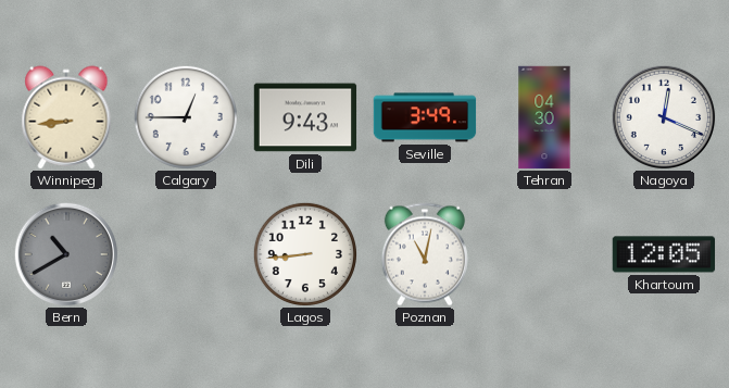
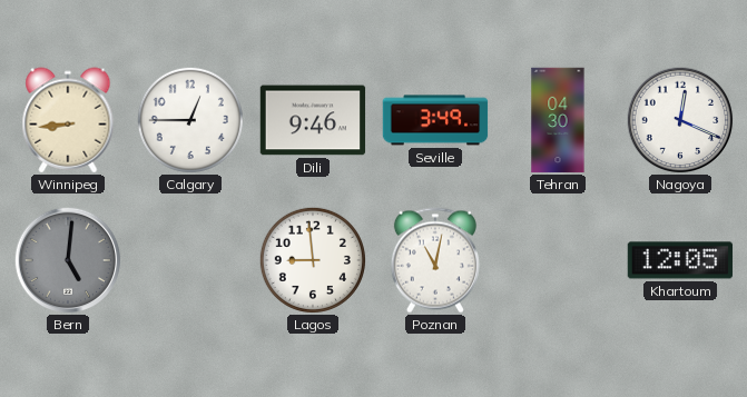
Dili: 9:43 -> 9:46
Bern: 10:40 -> 5:01
Lagos: 8:44 -> 8:59
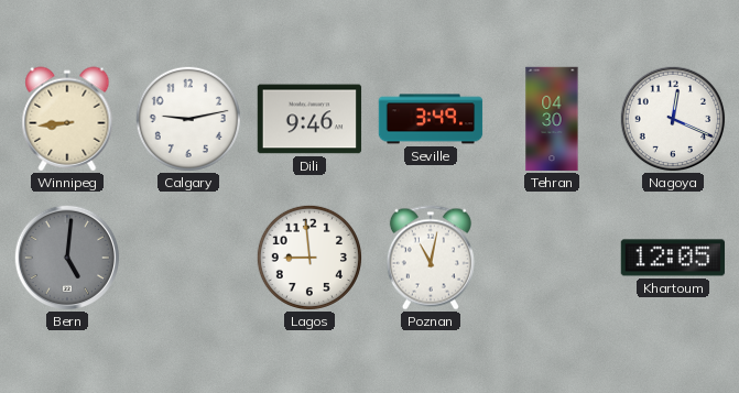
Calgary: 12:45 -> 9:13
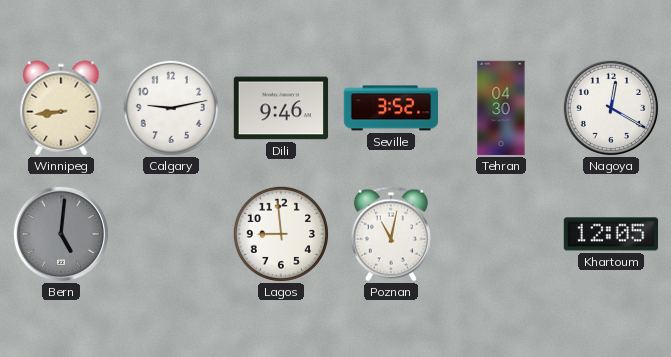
Seville: 3:49 -> 3:52
Nagoya: 12:19 -> 12:20
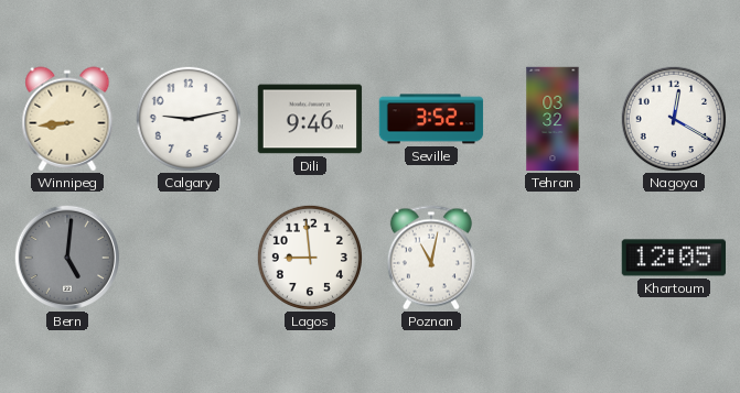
Tehran: 04:30 -> 03:32
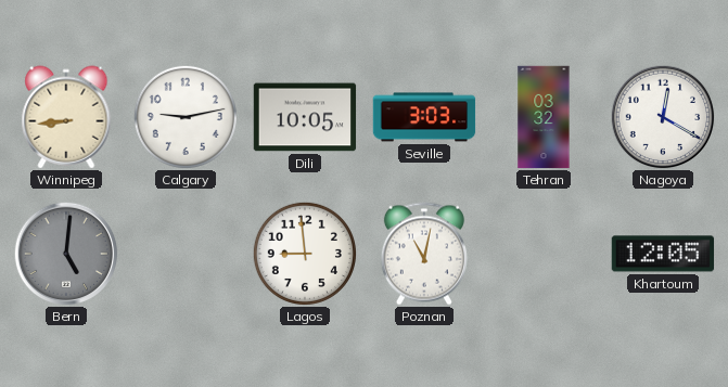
Dili: 9:46 -> 10:05
Seville: 3:52 -> 3:03
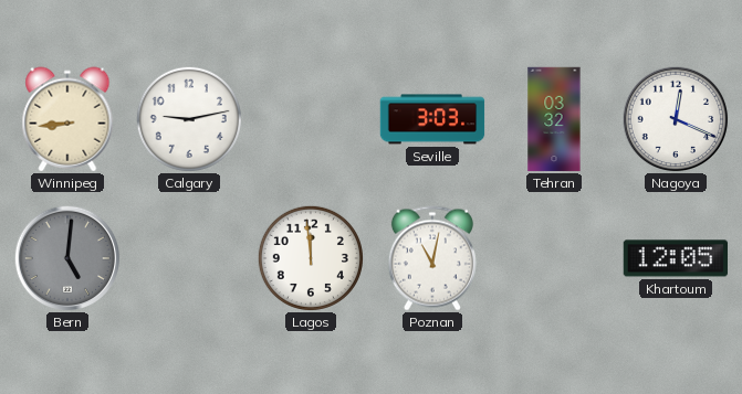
Dili: 10:05 -> none
Nagoya: 12:20 -> 12:19
Lagos: 8:59 -> 11:59
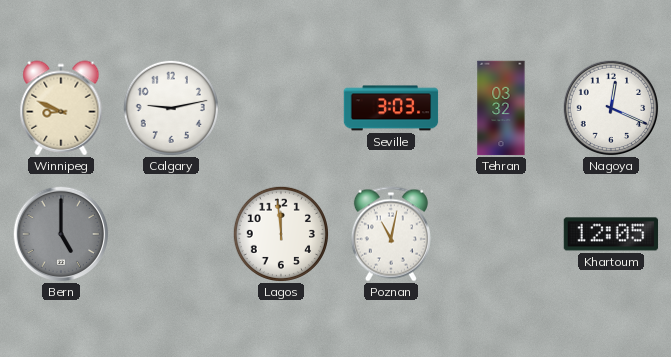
Winnipeg: 8:44 -> 8:49
Bern: 5:01 -> 5:00
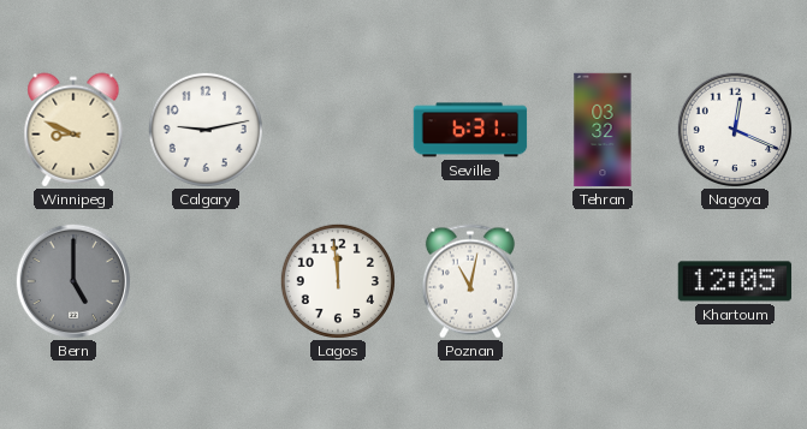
Seville: 3:03 -> 6:31
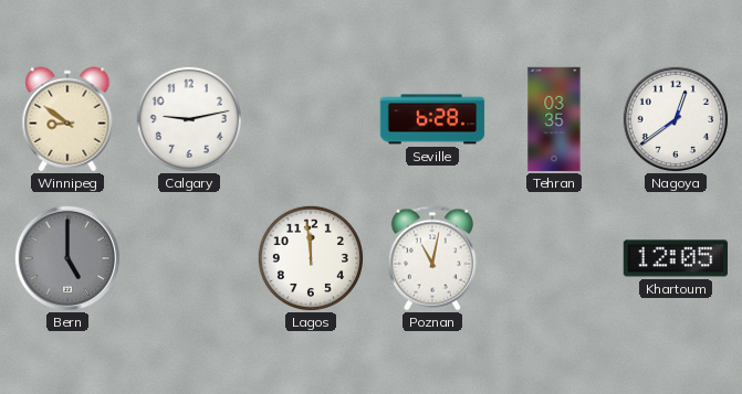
Winnipeg: 8:49 -> 8:51
Seville: 6:31 -> 6:28
Tehran: 03:32 -> 03:35
Nagoya: 12:19 -> 12:39
